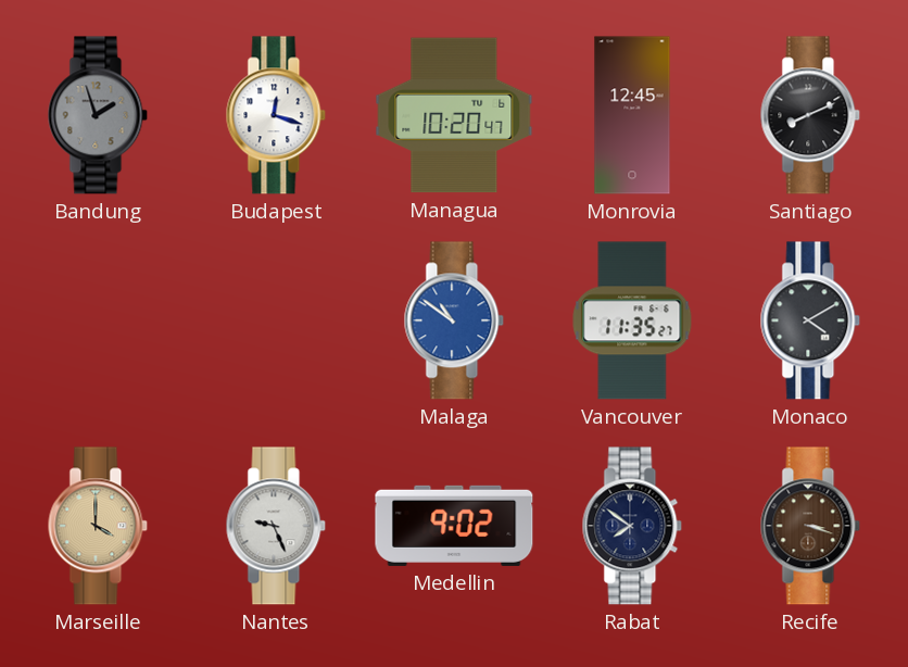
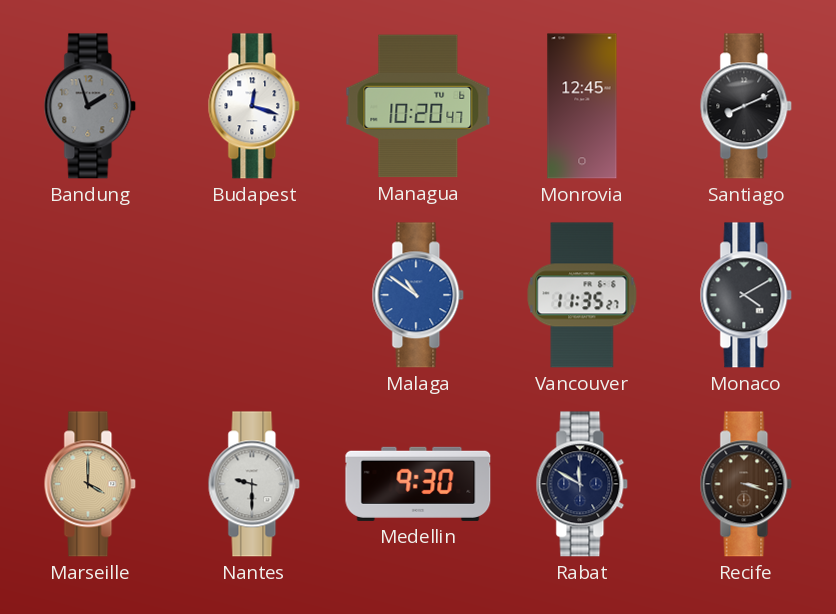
Nantes: 9:26 -> 9:30
Medellin: 9:02 -> 9:30
Rabat: 7:51 -> 11:50
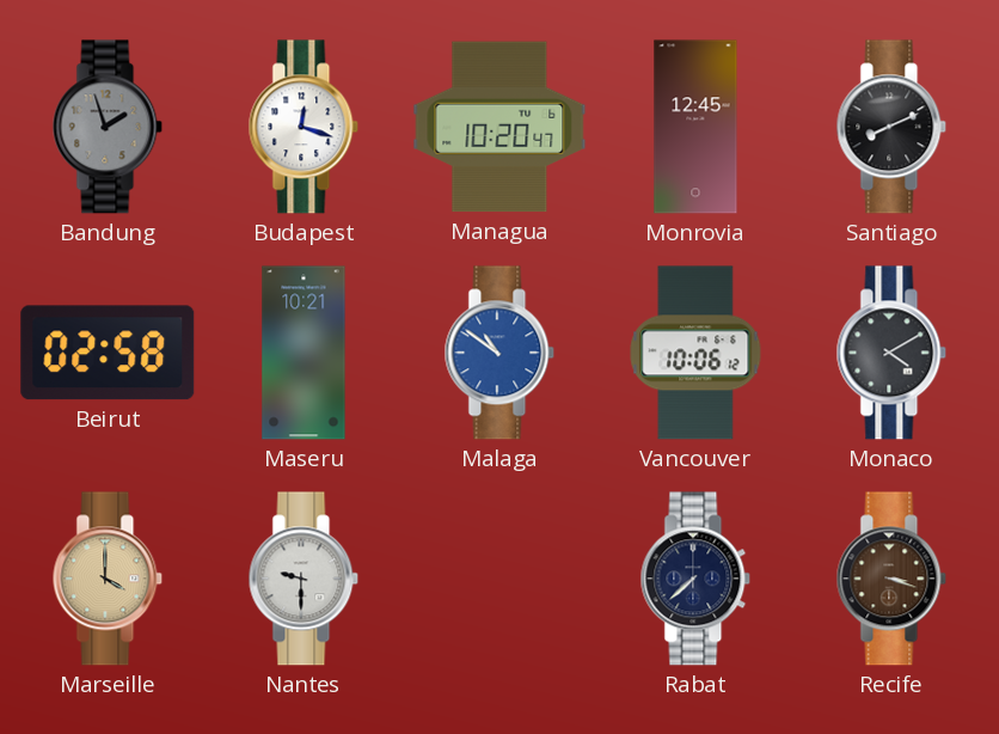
Beirut: none -> 02:58
Maseru: none -> 10:21
Vancouver: 11:35 -> 10:06
Medellin: 9:30 -> none
Rabat: 11:50 -> 7:38
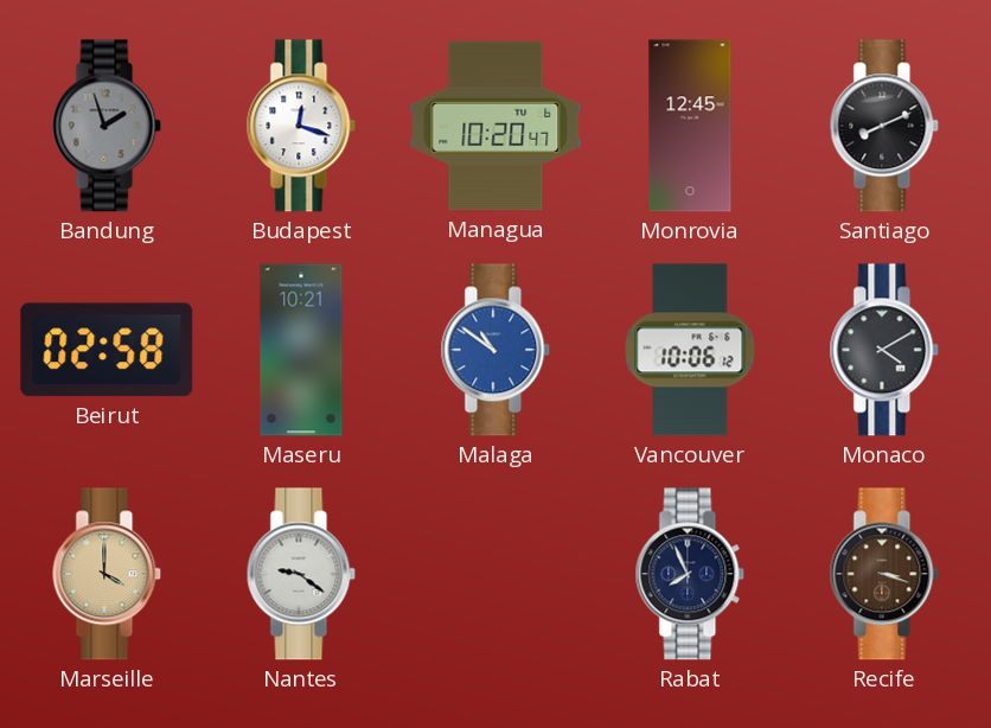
Nantes: 9:30 -> 9:21
Rabat: 7:38 -> 7:56
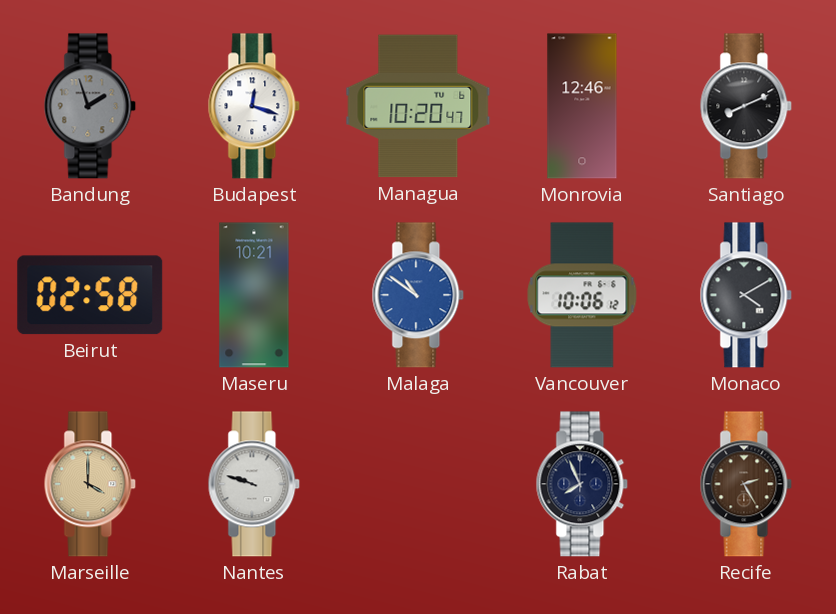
Monrovia: 12:45 -> 12:46
Nantes: 9:21 -> 9:48
Recife: 3:18 -> 2:25
